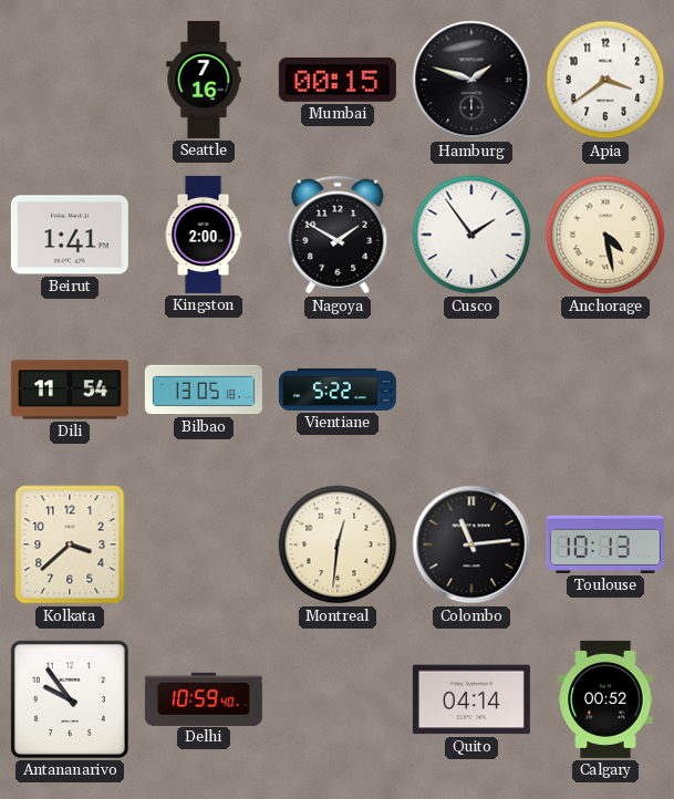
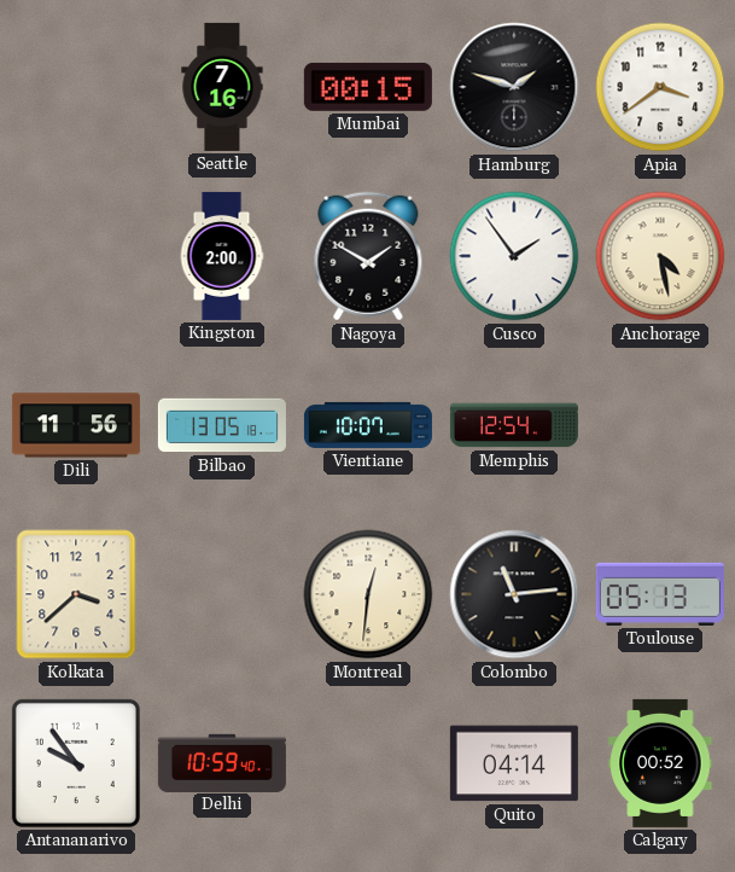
Beirut: 1:41 -> none
Dili: 11:54 -> 11:56
Vientiane: 5:22 -> 10:07
Memphis: none -> 12:54
Toulouse: 10:13 -> 05:13
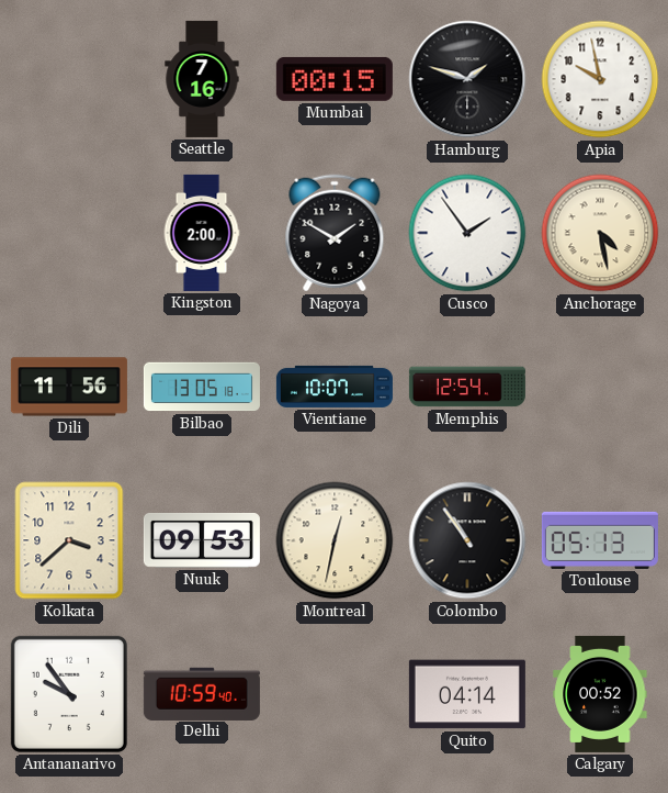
Apia: 3:39 -> 9:58
Nuuk: none -> 09:53
Montreal: 12:31 -> 12:32
Colombo: 11:14 -> 10:54
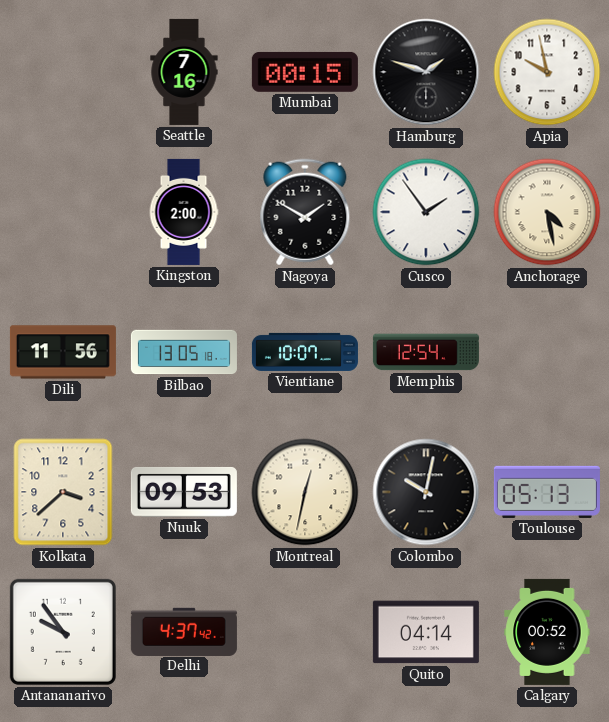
Colombo: 10:54 -> 10:02
Delhi: 10:59 -> 4:37
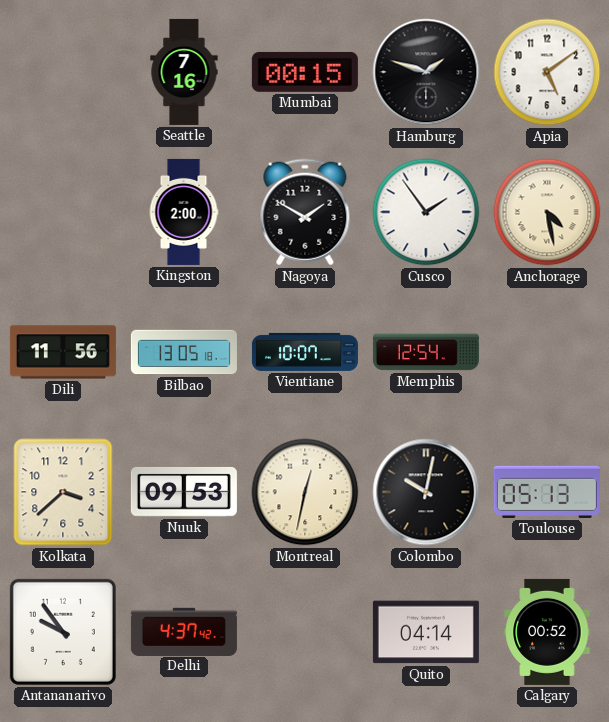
Apia: 9:58 -> 5:09
